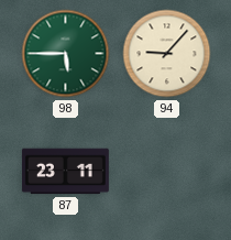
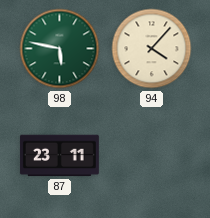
98: 5:45 -> 5:47
94: 9:07 -> 4:07
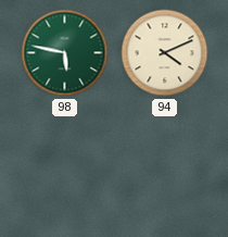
94: 4:07 -> 4:11
87: 23:11 -> none
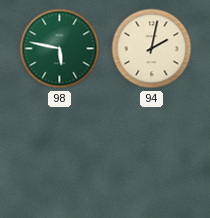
94: 4:11 -> 2:02
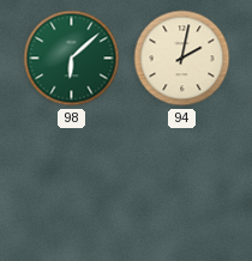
98: 5:47 -> 6:08
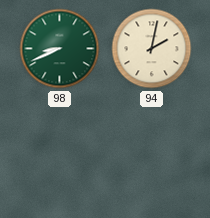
98: 6:08 -> 8:41
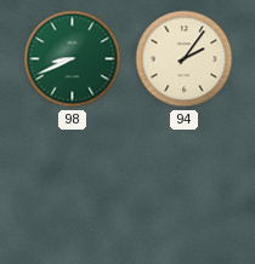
94: 2:02 -> 2:06
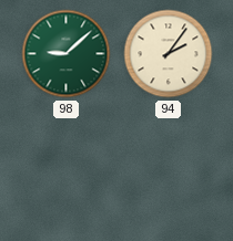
98: 8:41 -> 9:08
